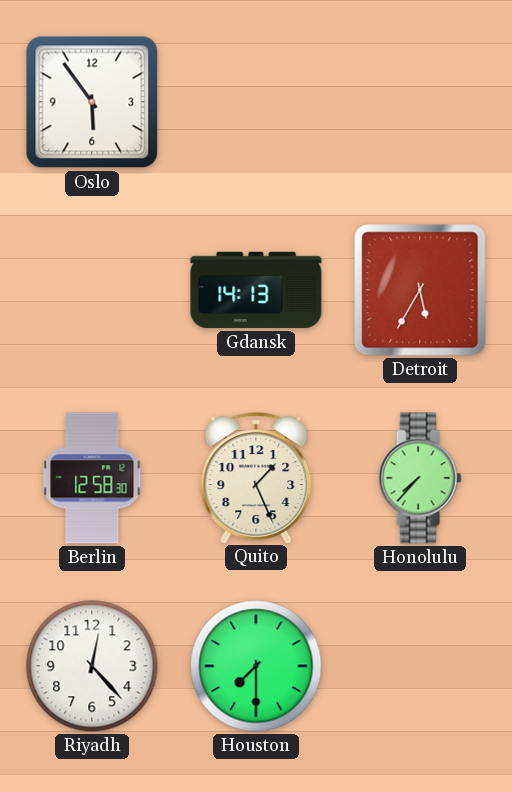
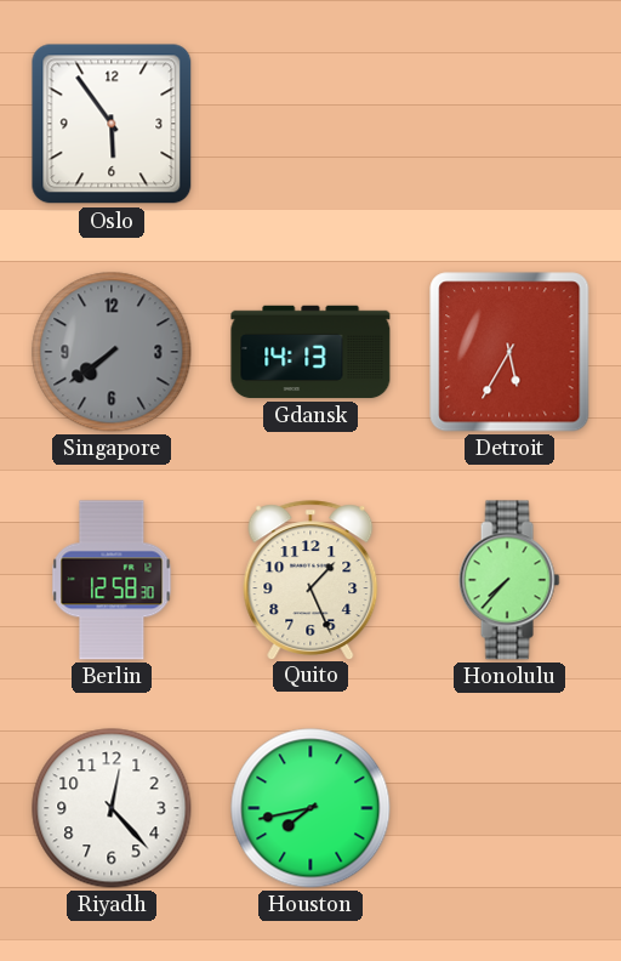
Singapore: none -> 7:39
Houston: 7:30 -> 7:43
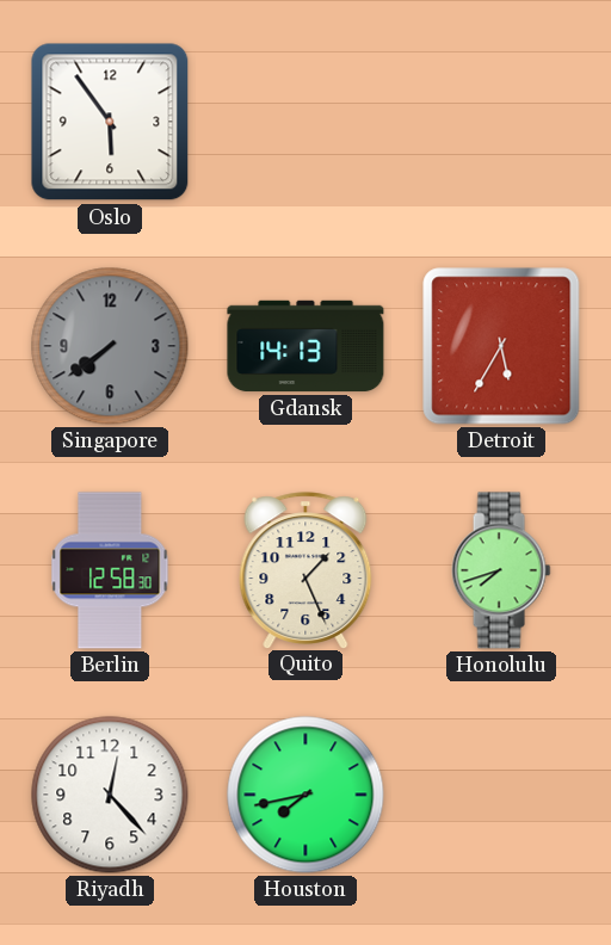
Honolulu: 7:37 -> 7:42
